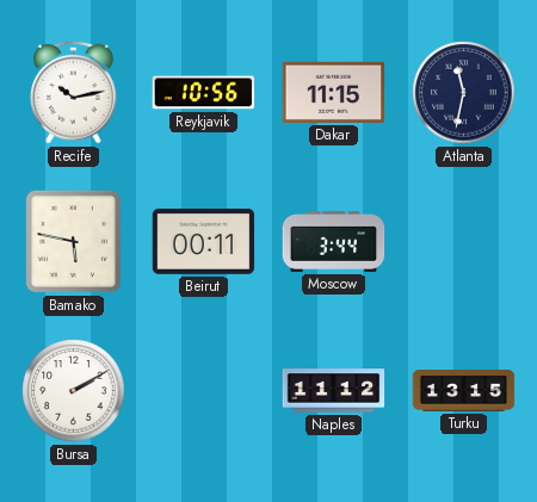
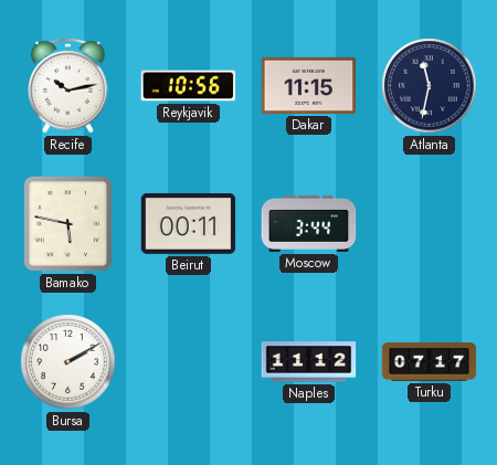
Turku: 13:15 -> 07:17
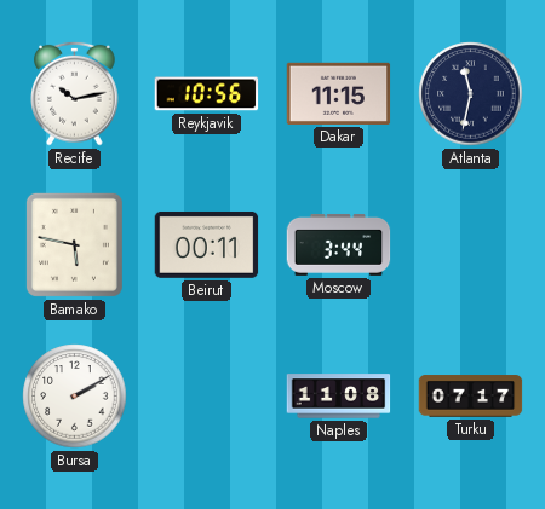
Naples: 11:12 -> 11:08
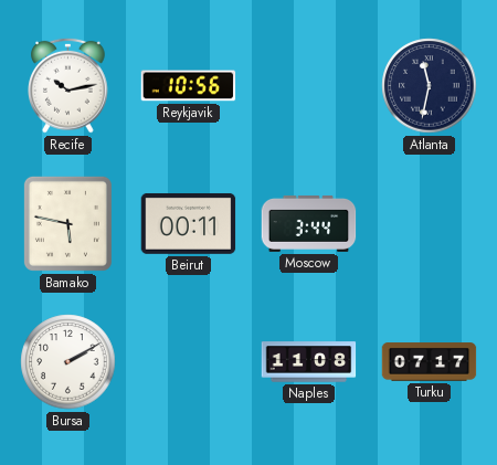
Dakar: 11:15 -> none
